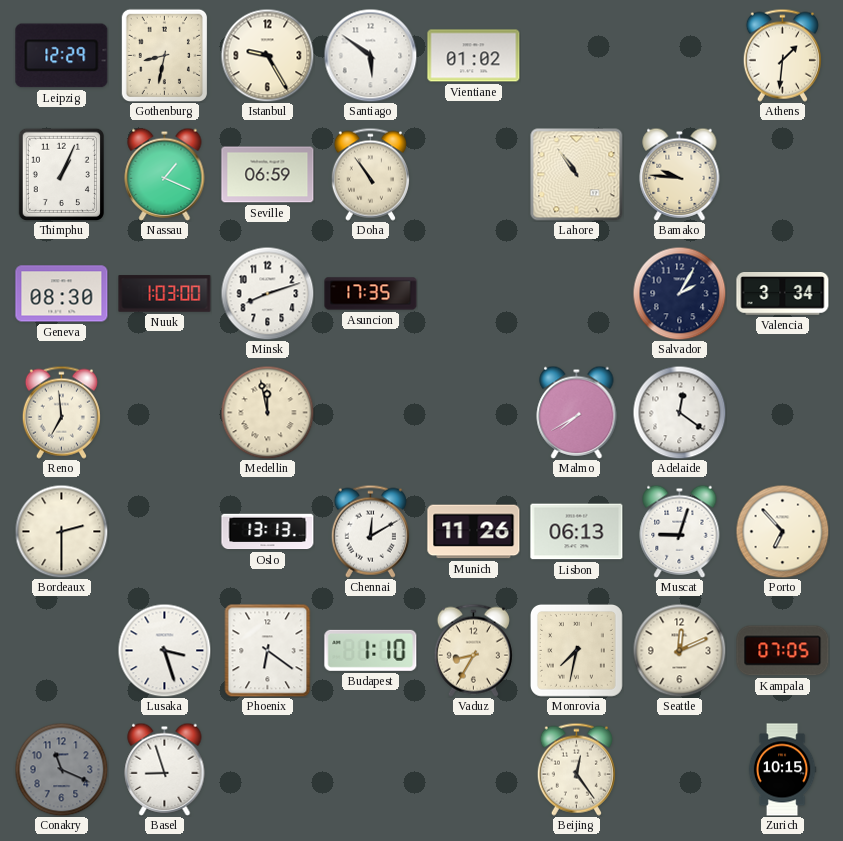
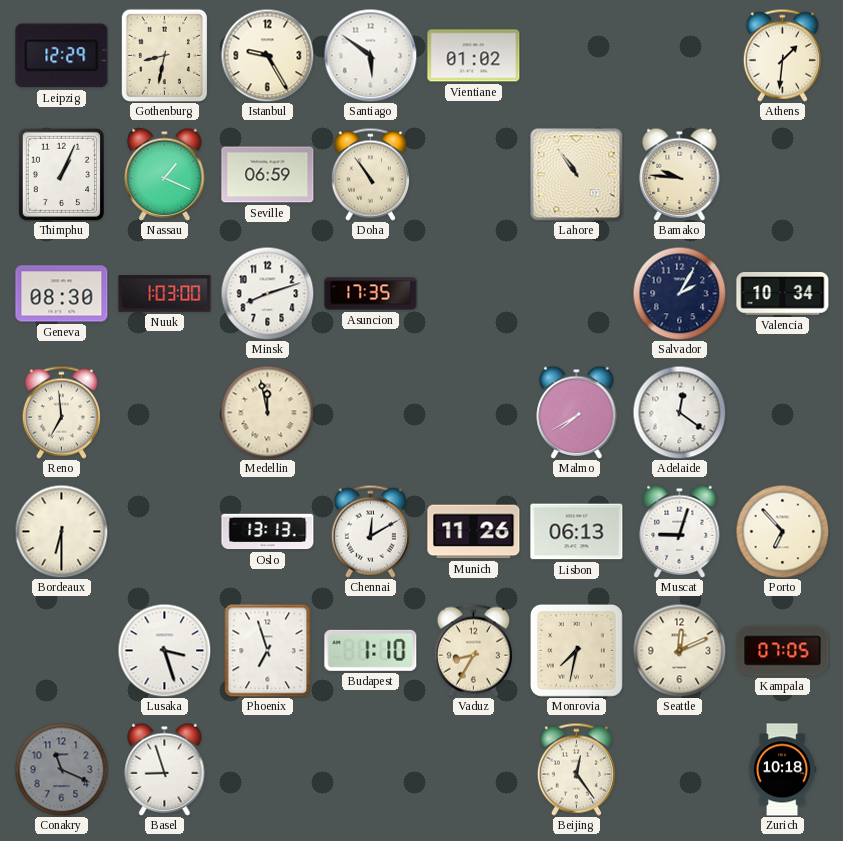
Valencia: 3:34 -> 10:34
Bordeaux: 2:30 -> 6:30
Phoenix: 6:21 -> 6:57
Zurich: 10:15 -> 10:18
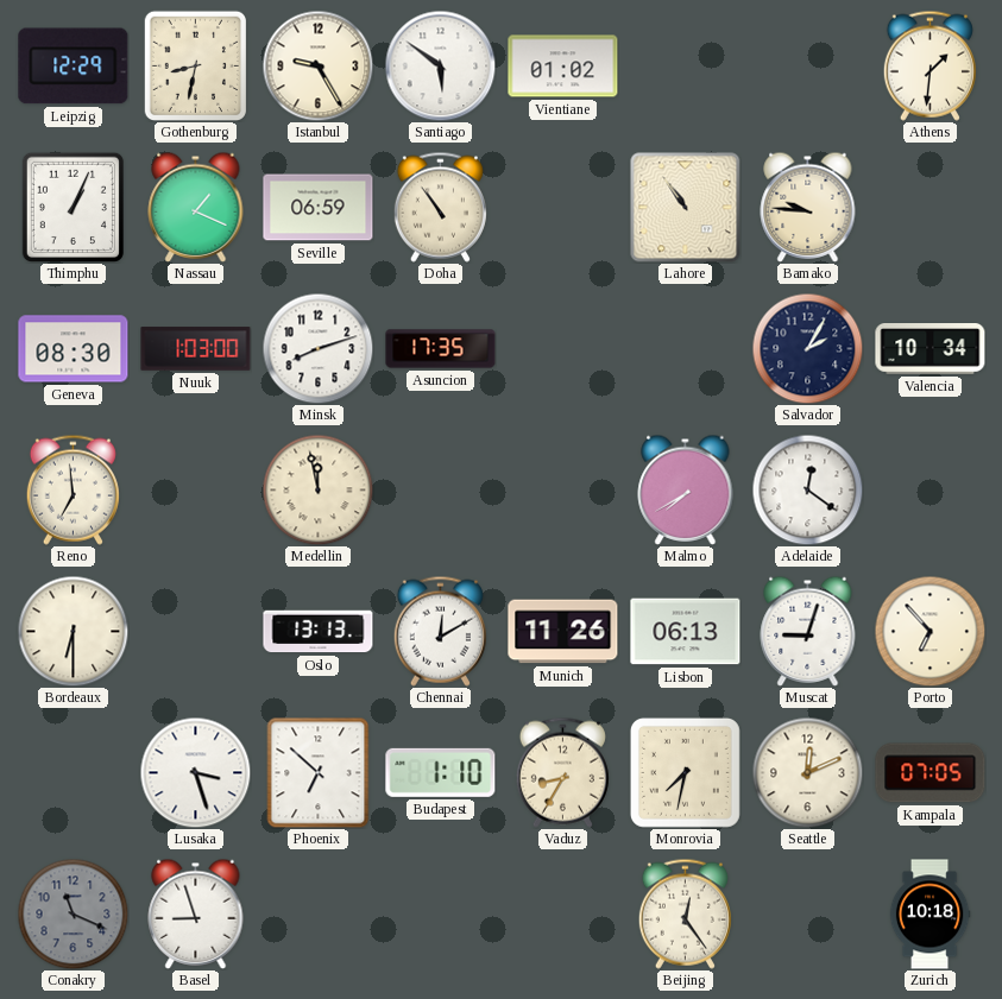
Phoenix: 6:57 -> 6:52
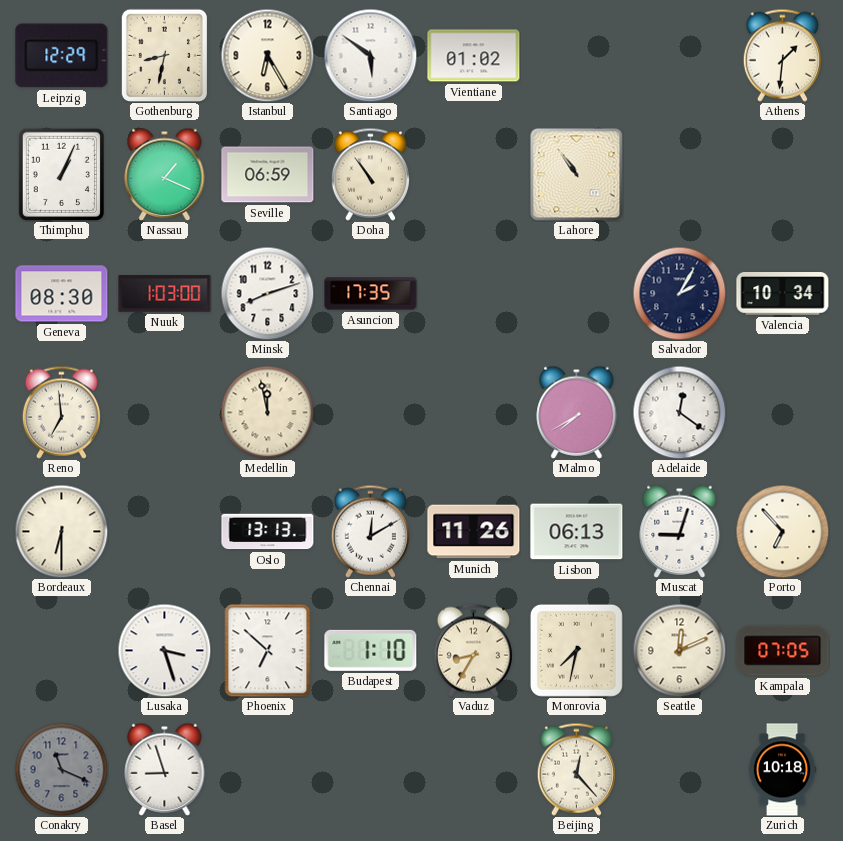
Istanbul: 9:25 -> 6:25
Bamako: 9:46 -> none
Beijing: 12:24 -> 12:23
